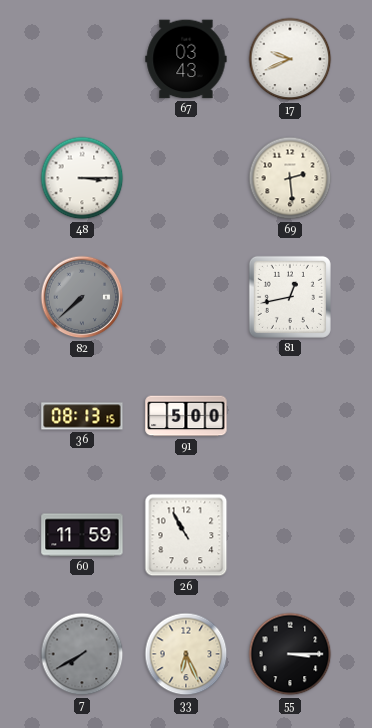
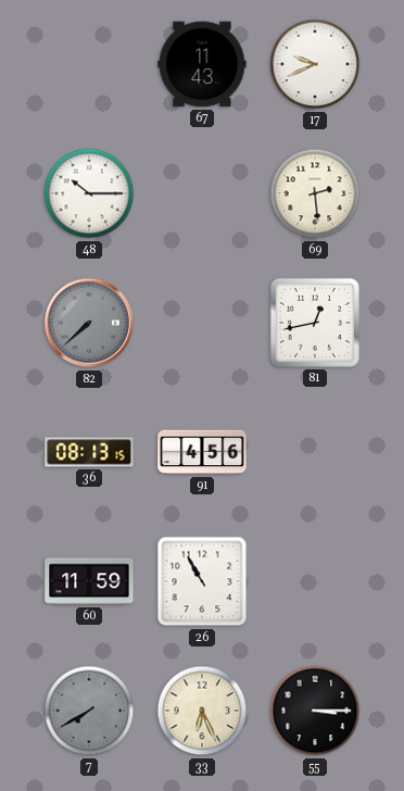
67: 03:43 -> 11:43
48: 3:15 -> 10:15
91: 5:00 -> 4:56
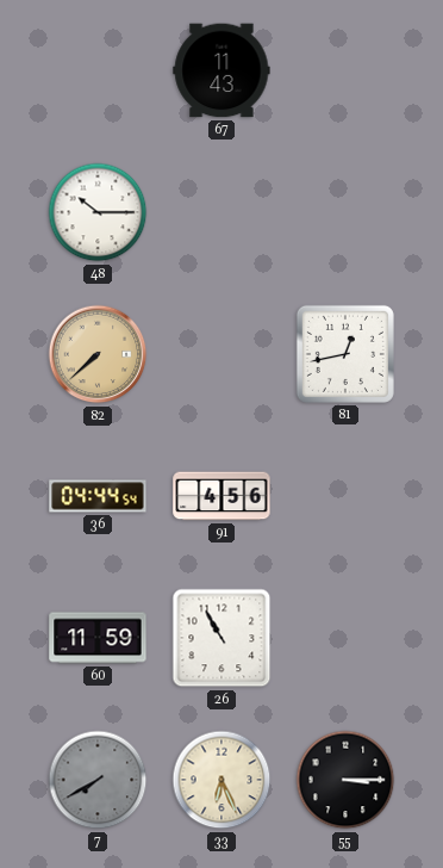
17: 9:41 -> none
69: 2:29 -> none
82 dial: grey -> champagne
36: 08:13 -> 04:44
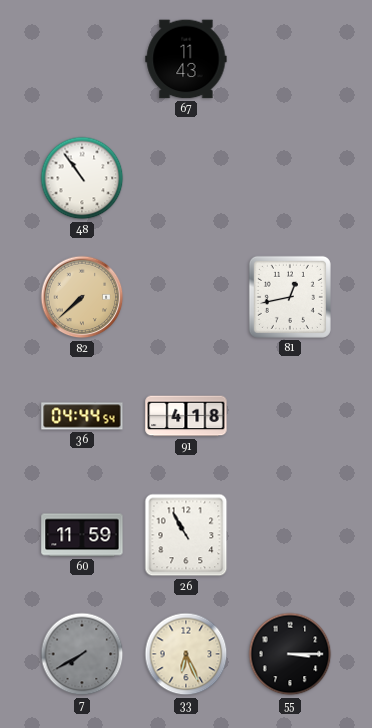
48: 10:15 -> 10:54
91: 4:56 -> 4:18
